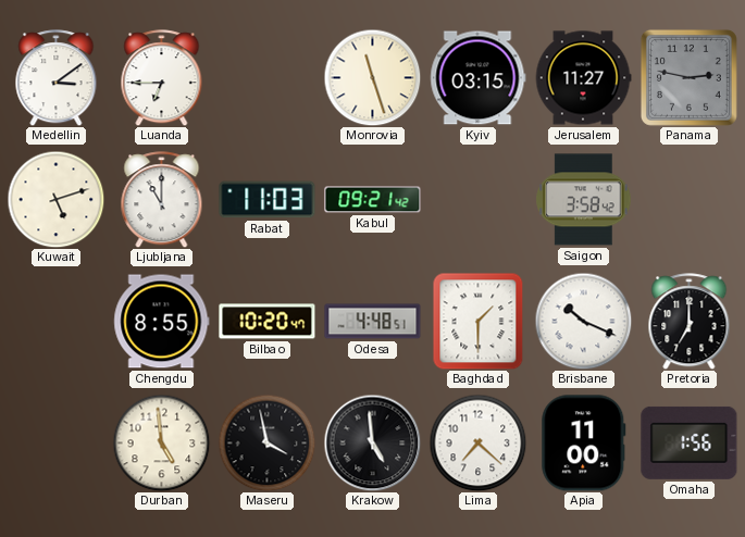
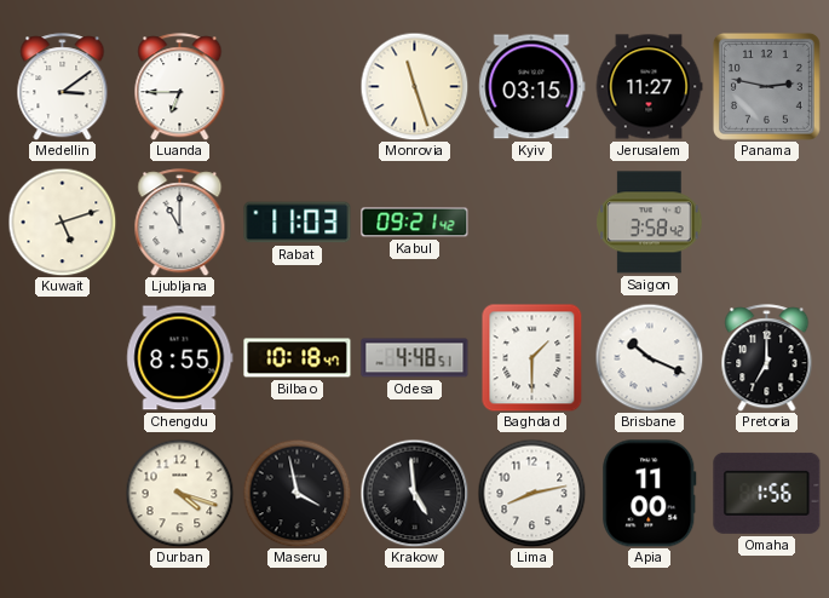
Bilbao: 10:20 -> 10:18
Durban: 4:59 -> 4:18
Lima: 7:22 -> 8:13
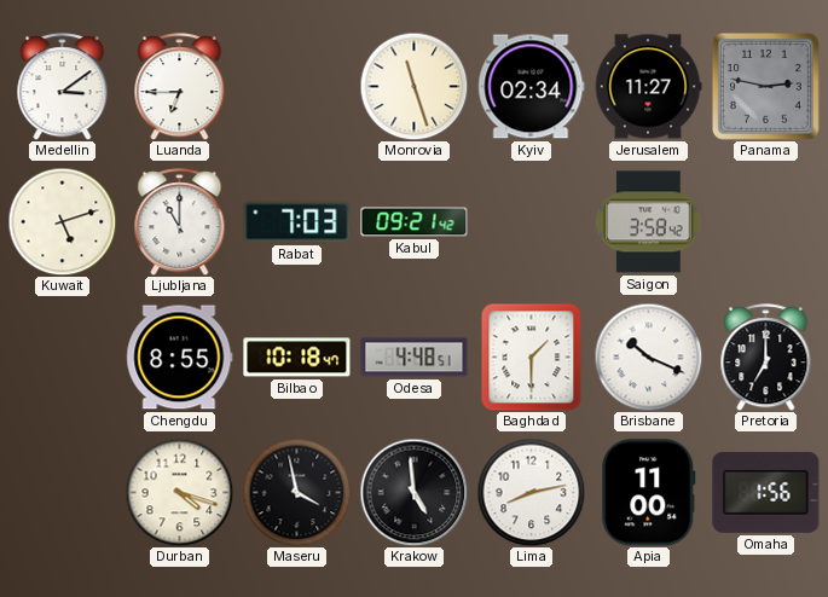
Kyiv: 03:15 -> 02:34
Rabat: 11:03 -> 7:03
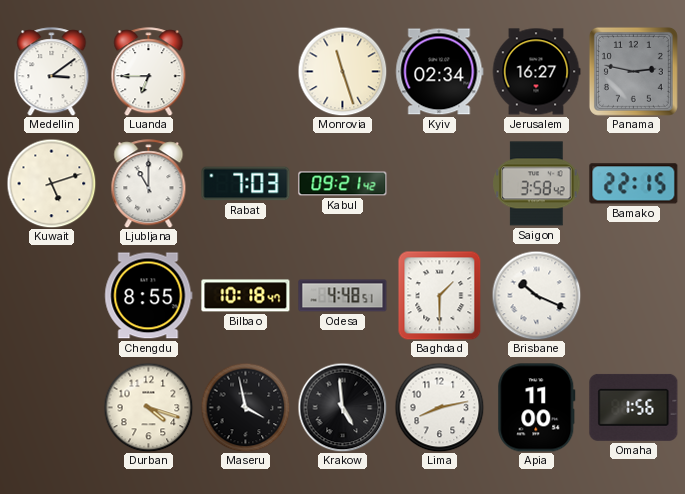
Jerusalem: 11:27 -> 16:27
Bamako: none -> 22:15
Pretoria: 7:00 -> none
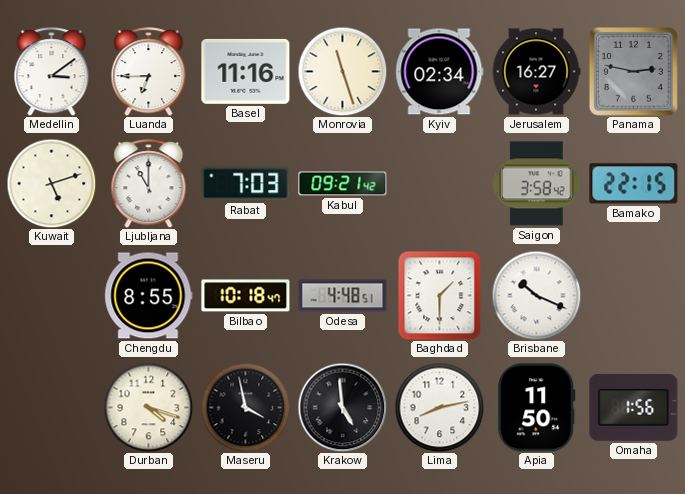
Basel: none -> 11:16
Apia: 11:00 -> 11:50
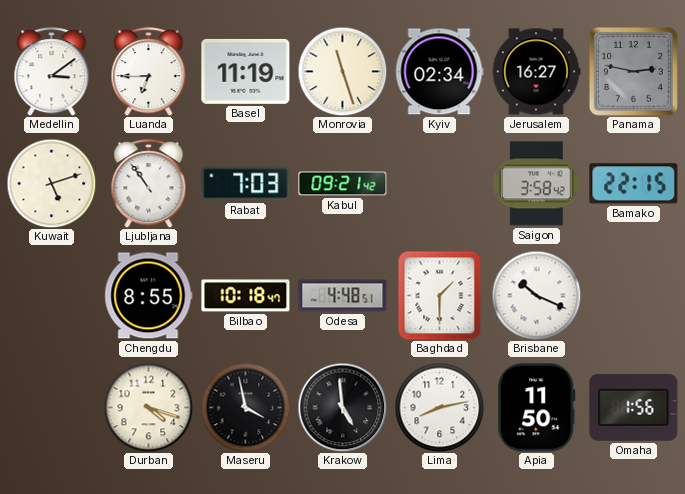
Basel: 11:16 -> 11:19
Ljubljana: 11:00 -> 10:54
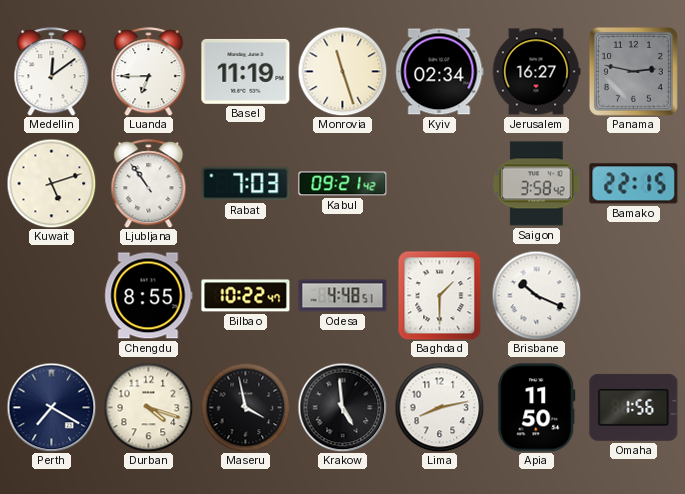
Medellin: 3:09 -> 12:09
Bilbao: 10:18 -> 10:22
Perth: none -> 7:20
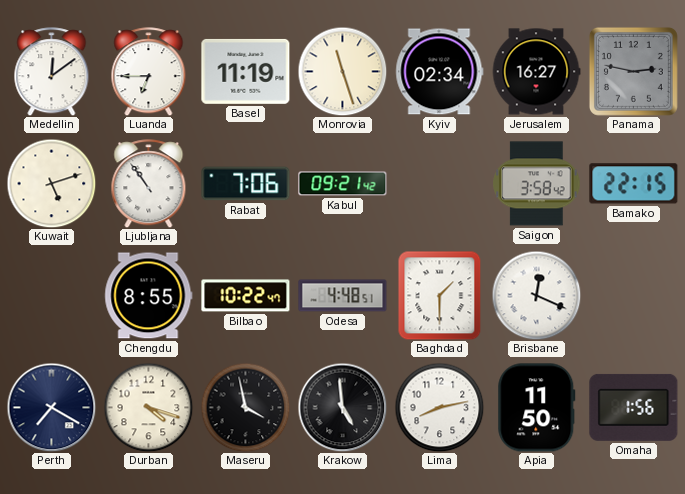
Rabat: 7:03 -> 7:06
Brisbane: 10:19 -> 12:19
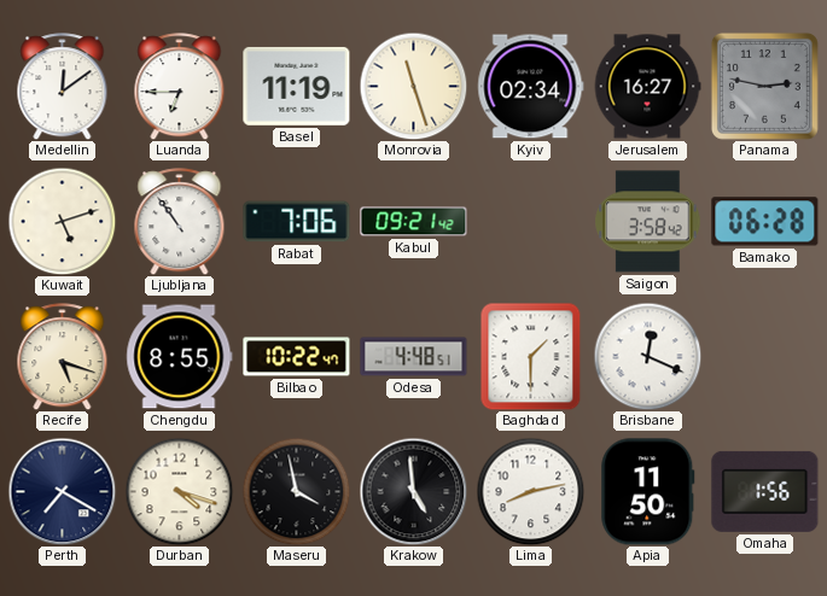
Bamako: 22:15 -> 06:28
Recife: none -> 5:18
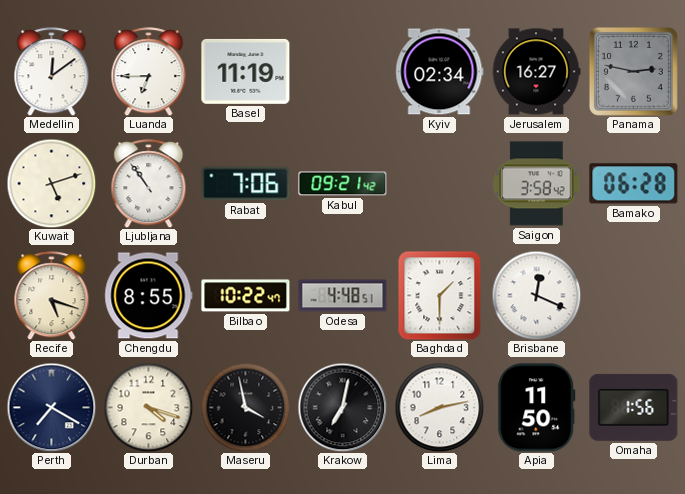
Monrovia: 11:27 -> none
Krakow: 4:59 -> 7:02
